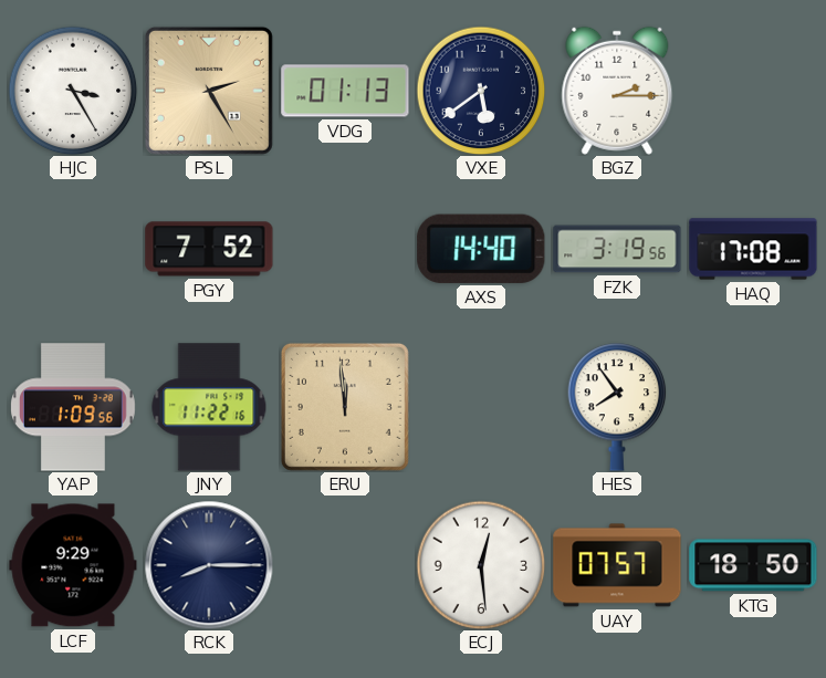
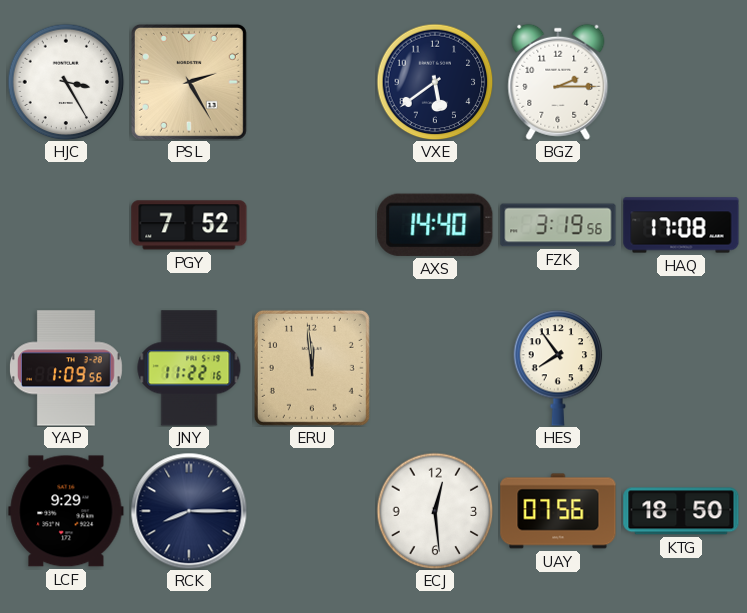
VDG: 01:13 -> none
UAY: 07:57 -> 07:56
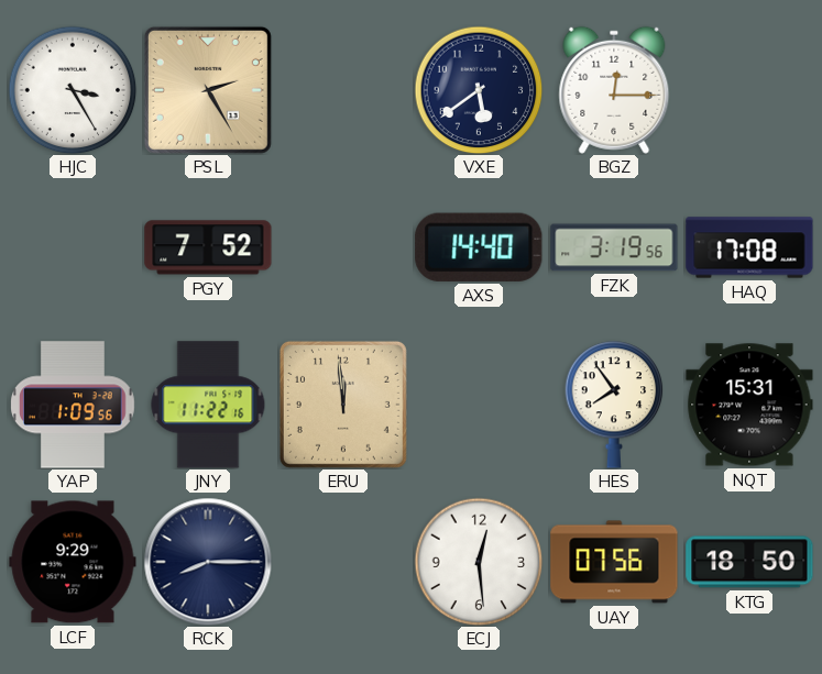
BGZ: 2:15 -> 12:15
NQT: none -> 15:31
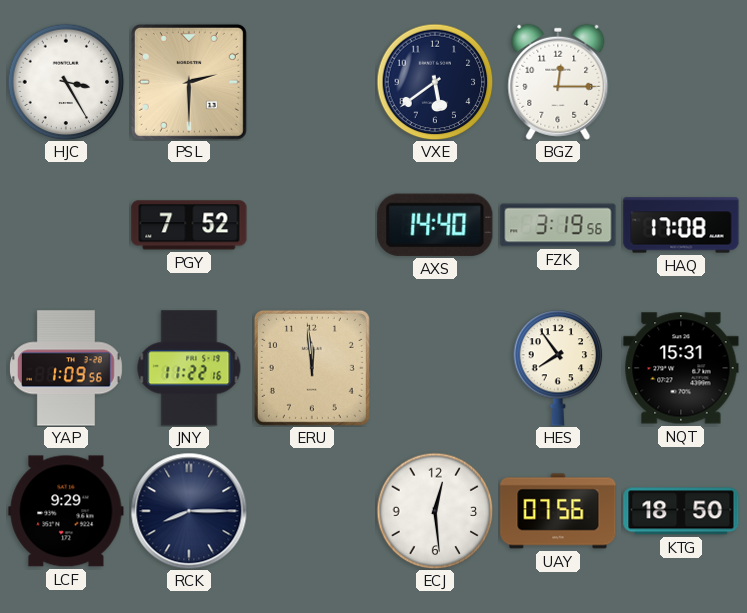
PSL: 2:25 -> 2:30
